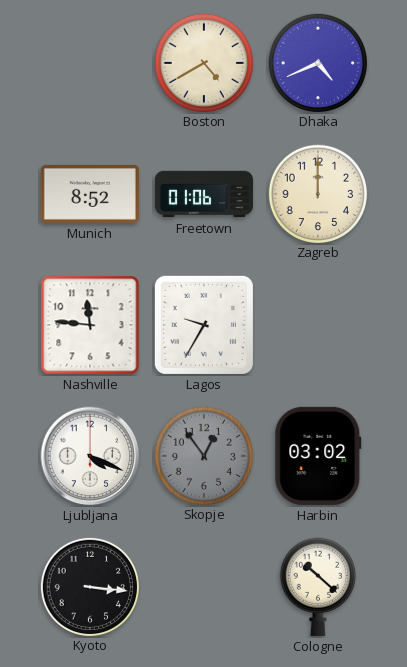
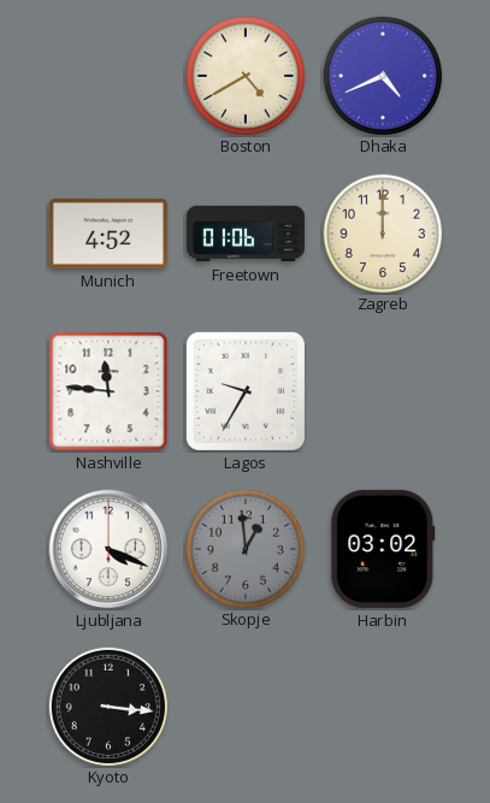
Munich: 8:52 -> 4:52
Skopje: 12:54 -> 12:59
Cologne: 10:22 -> none
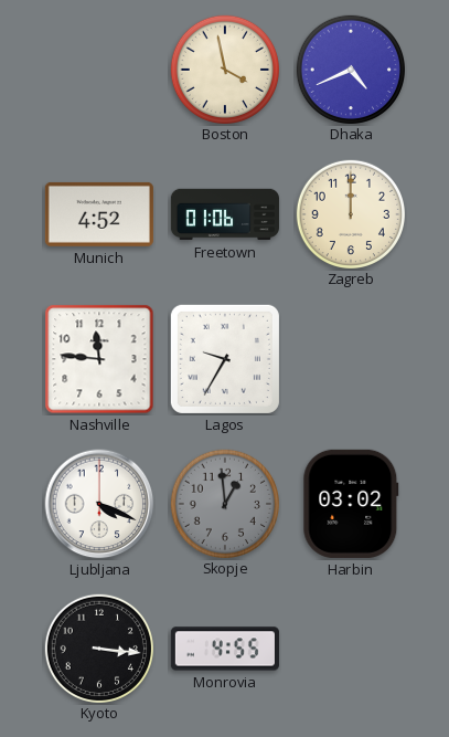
Boston: 4:40 -> 3:58
Monrovia: none -> 4:55
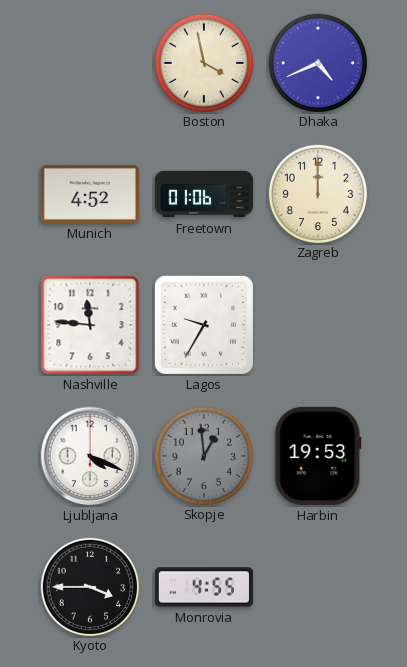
Harbin: 03:02 -> 19:53
Kyoto: 3:16 -> 3:45
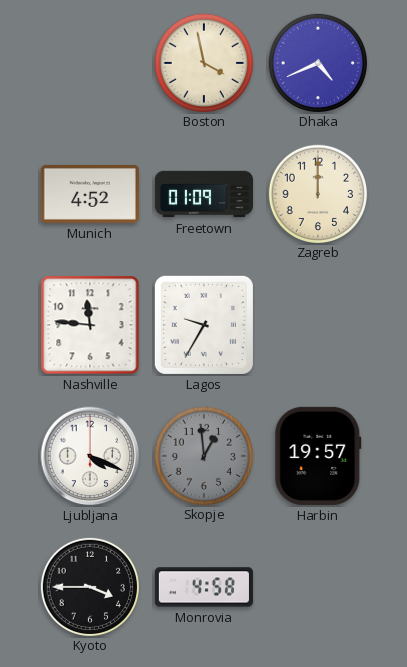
Freetown: 01:06 -> 01:09
Harbin: 19:53 -> 19:57
Monrovia: 4:55 -> 4:58
